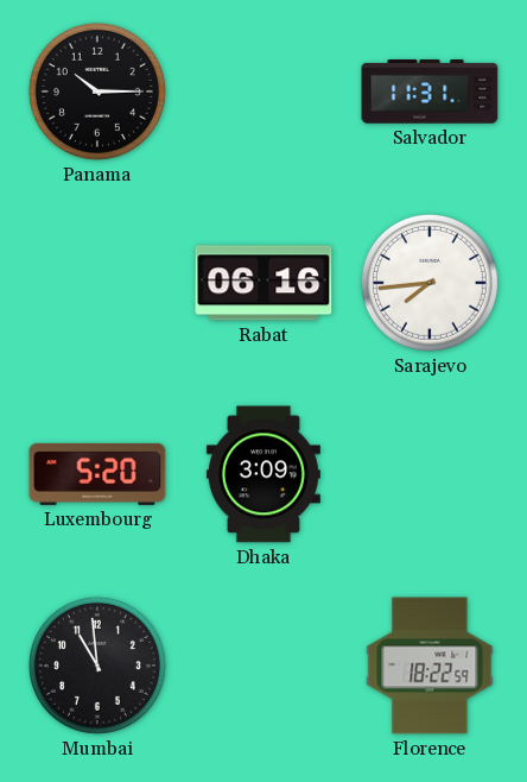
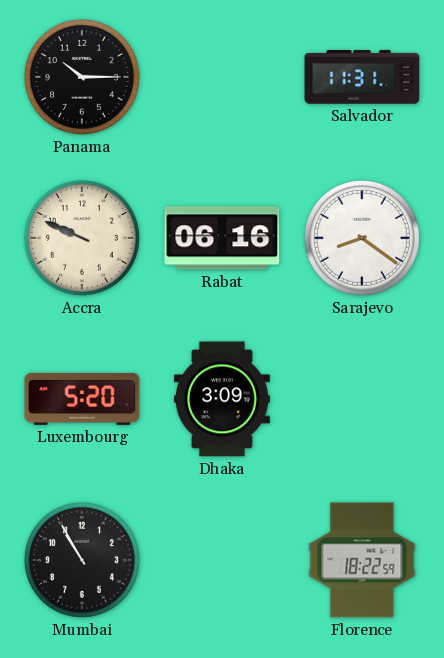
Accra: none -> 9:49
Sarajevo: 7:44 -> 8:21
Mumbai: 10:59 -> 10:55
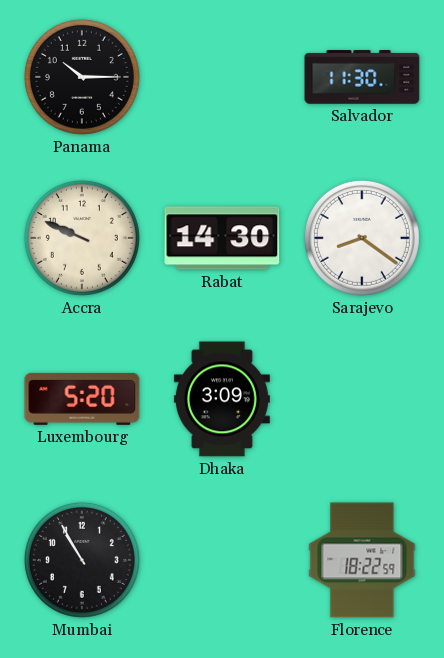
Salvador: 11:31 -> 11:30
Rabat: 06:16 -> 14:30
